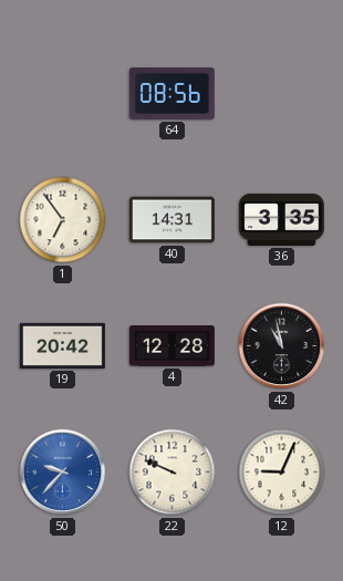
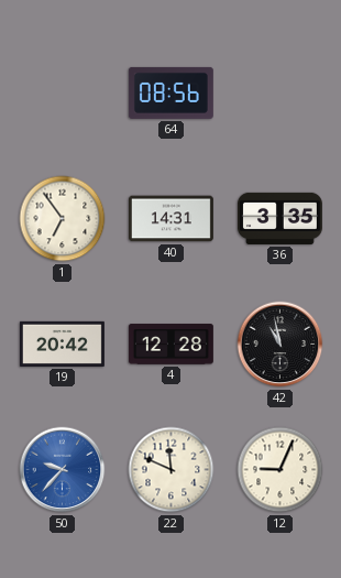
22: 9:49 -> 11:49
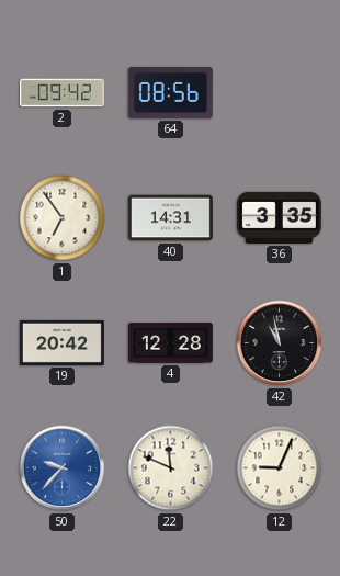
2: none -> 09:42
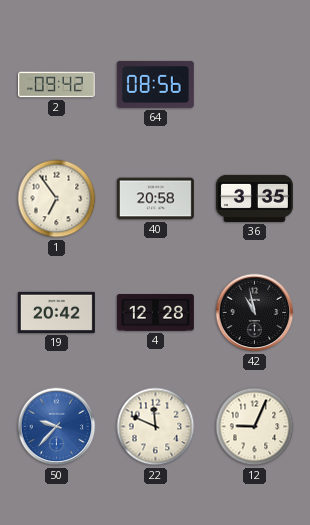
40: 14:31 -> 20:58
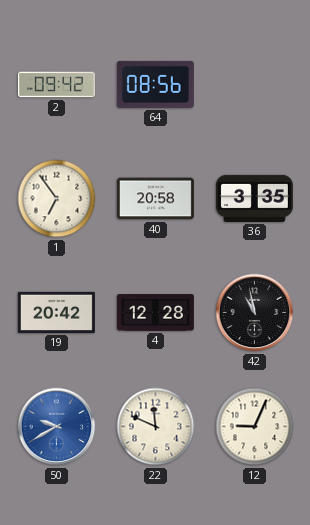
50: 9:37 -> 9:40
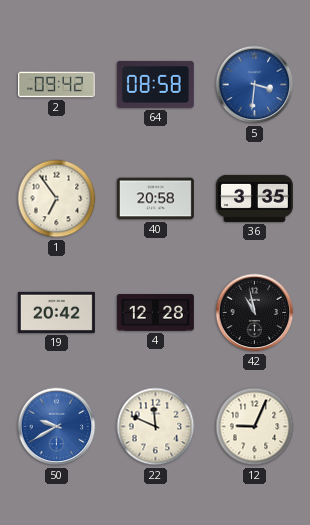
64: 08:56 -> 08:58
5: none -> 3:31
